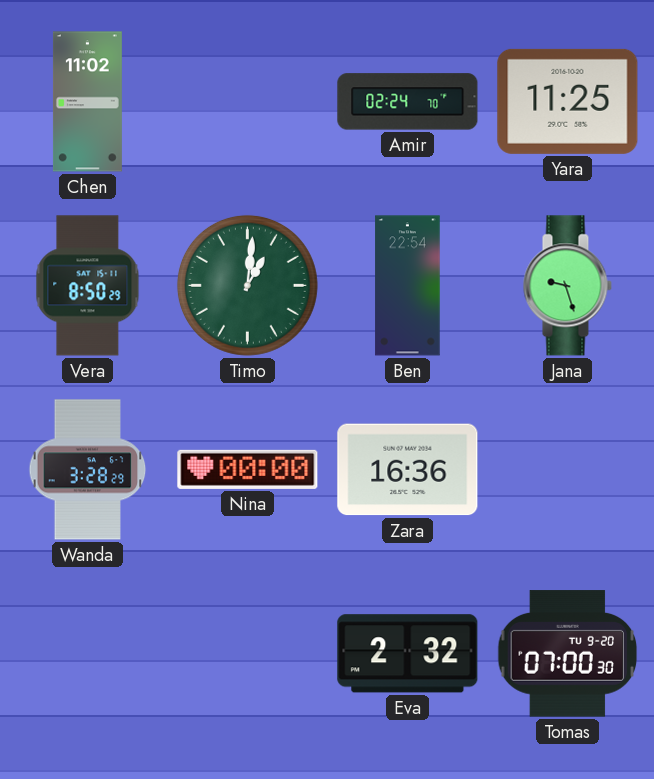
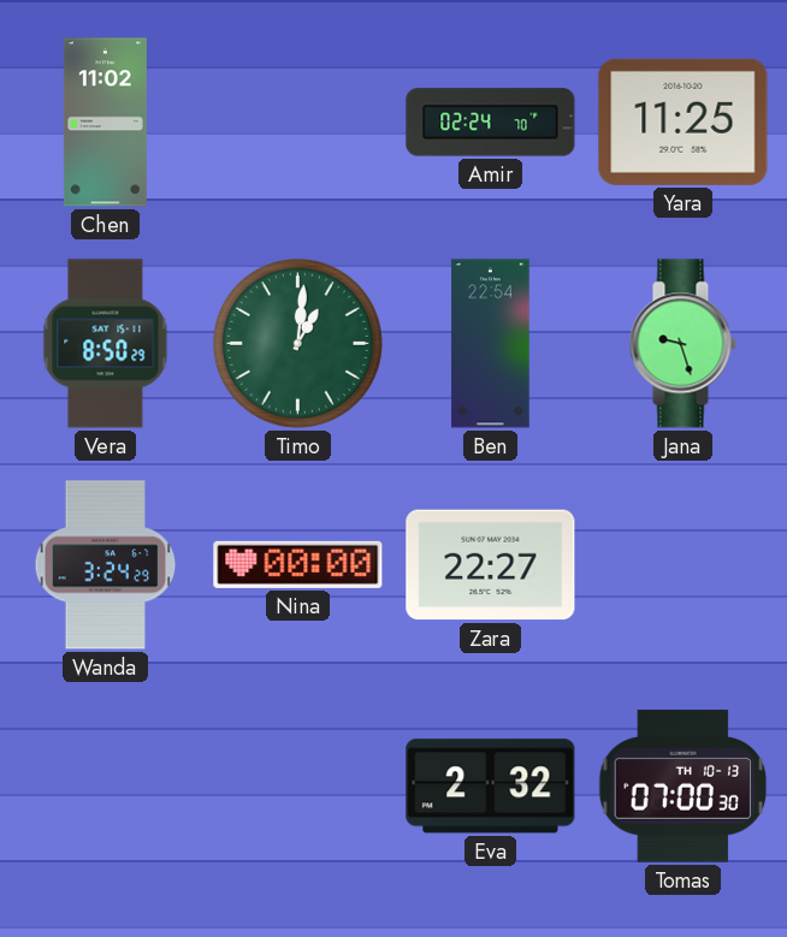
Wanda: 3:28 -> 3:24
Zara: 16:36 -> 22:27
Tomas date: TU 9-20 -> TH 10-13
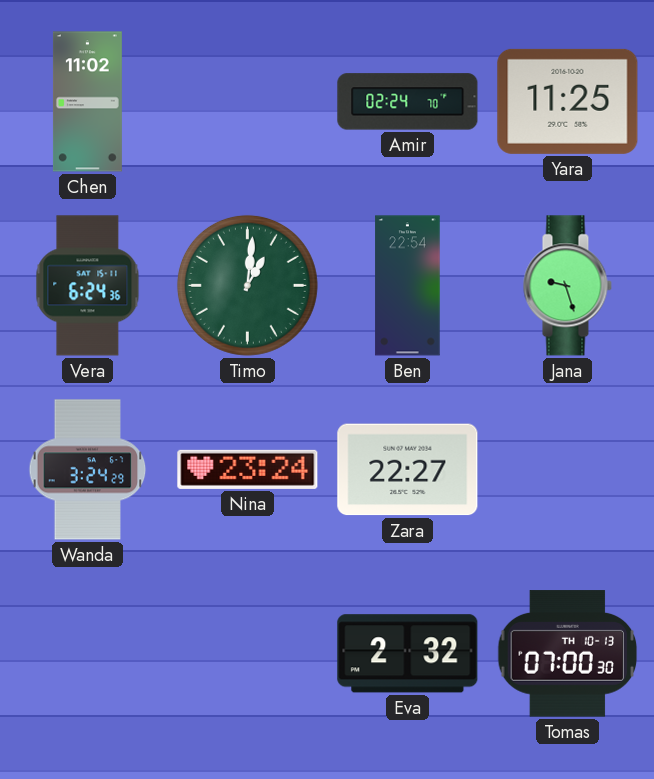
Vera: 8:50 -> 6:24
Nina: 00:00 -> 23:24
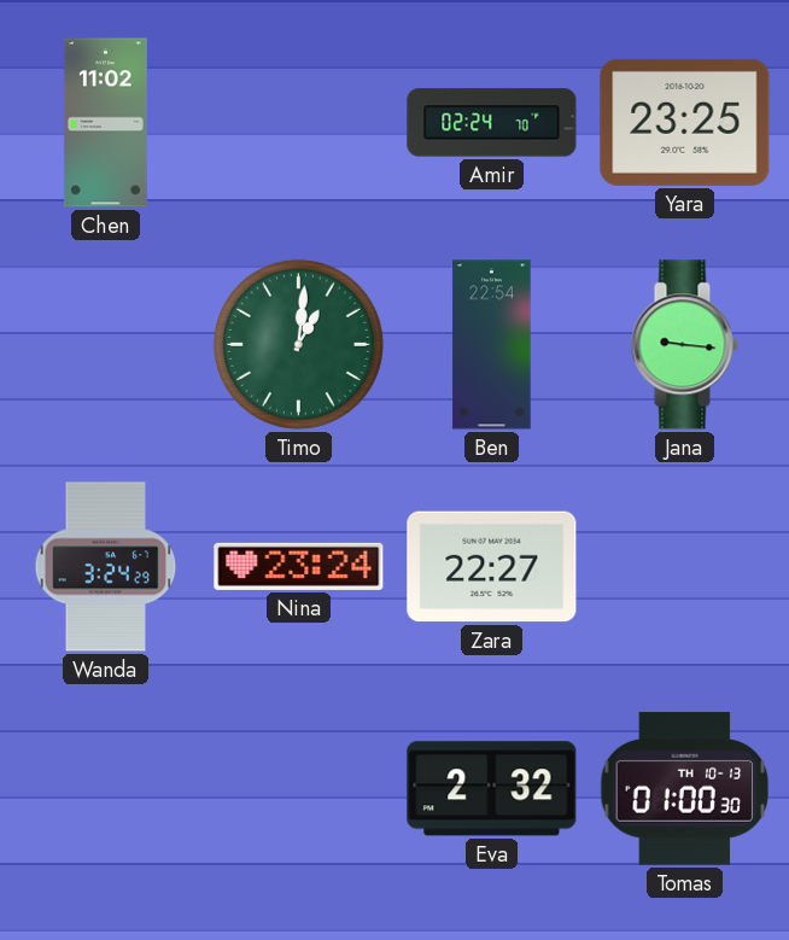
Yara: 11:25 -> 23:25
Vera: 6:24 -> none
Jana: 9:27 -> 9:16
Tomas: 07:00 -> 01:00
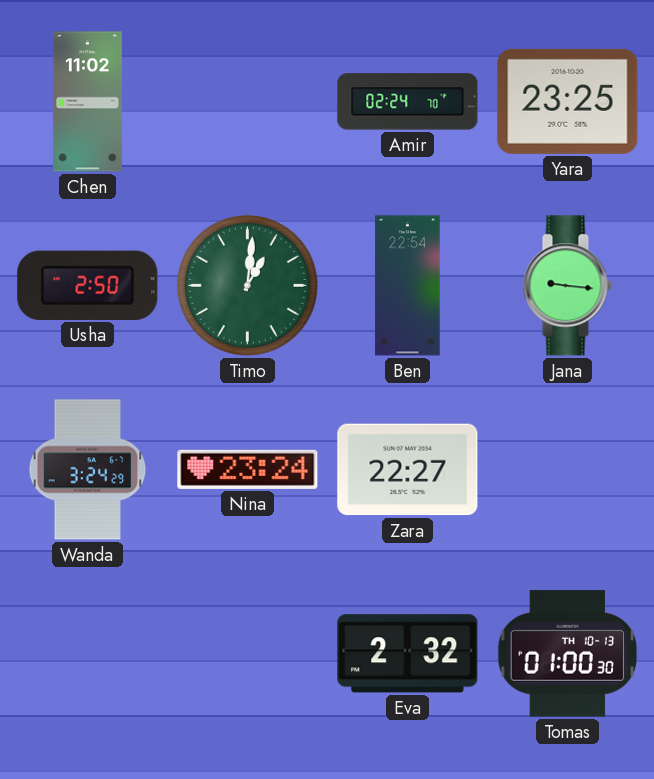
Usha: none -> 2:50
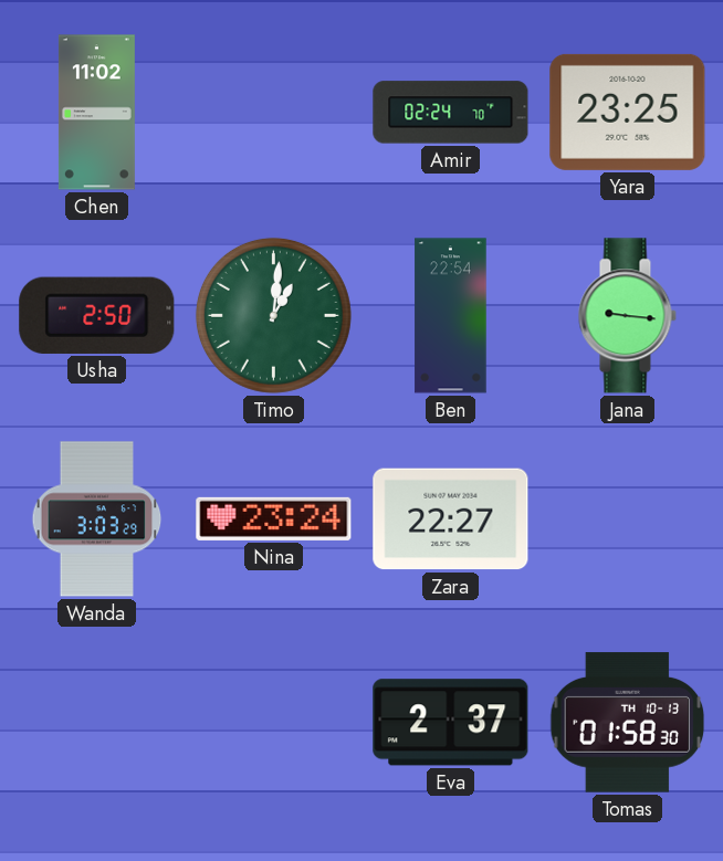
Wanda: 3:24 -> 3:03
Eva: 2:32 -> 2:37
Tomas: 01:00 -> 01:58
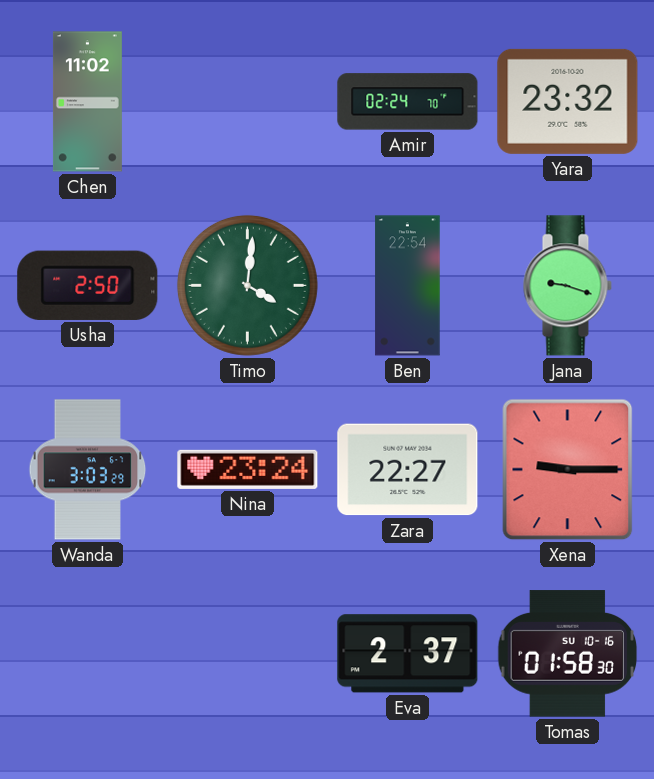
Yara: 23:25 -> 23:32
Timo: 1:01 -> 4:01
Jana: 9:16 -> 9:18
Xena: none -> 9:15
Tomas date: TH 10-13 -> SU 10-16
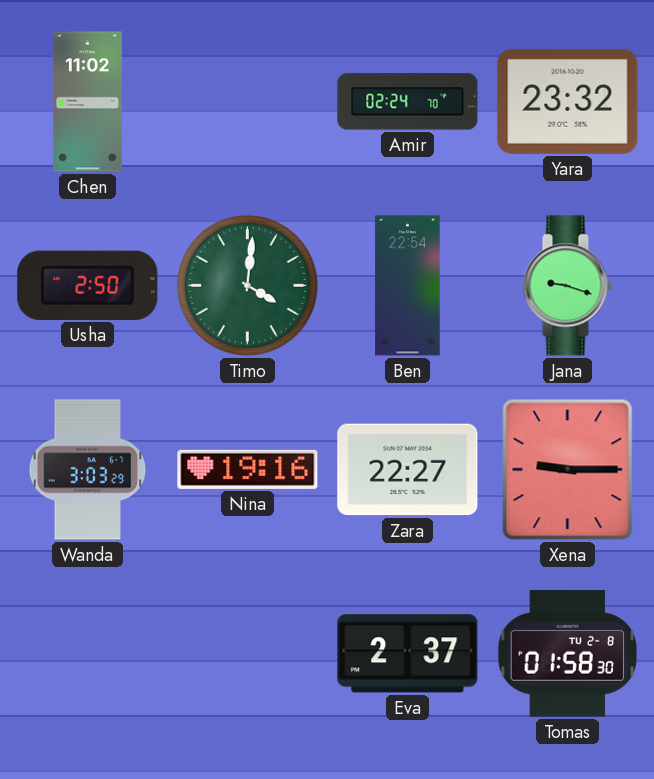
Nina: 23:24 -> 19:16
Tomas date: SU 10-16 -> TU 2-8
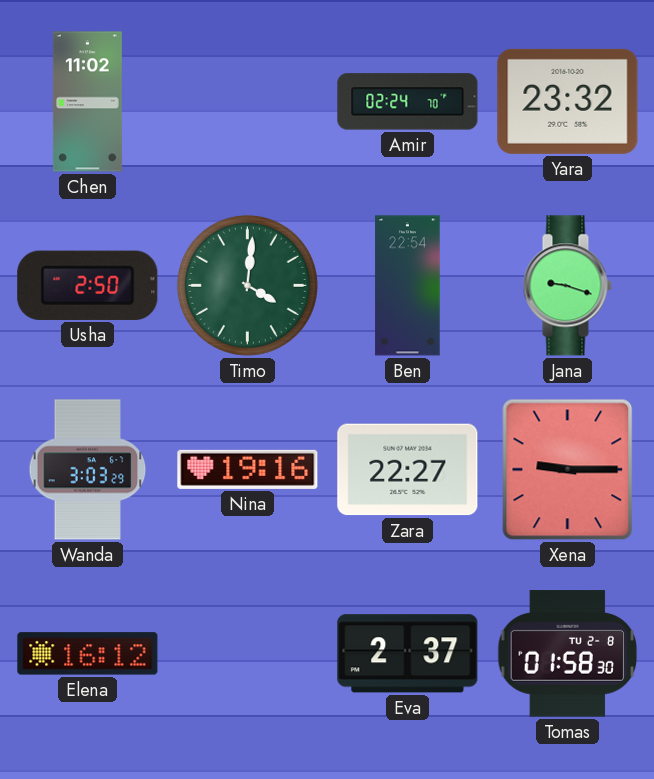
Elena: none -> 16:12
